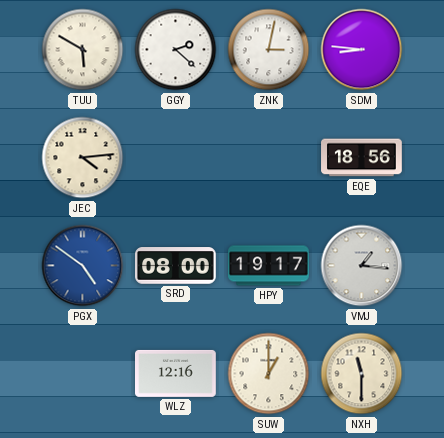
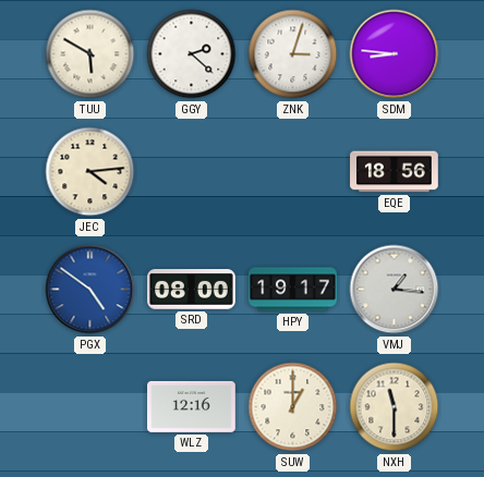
ZNK: 3:02 -> 3:03
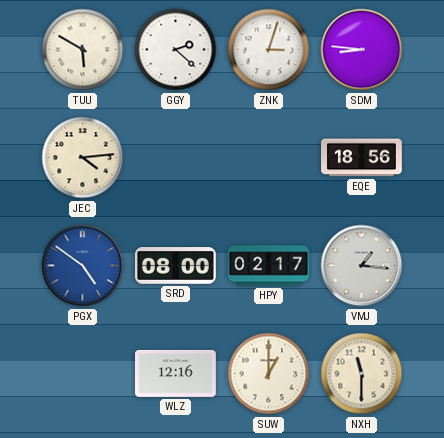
HPY: 19:17 -> 02:17
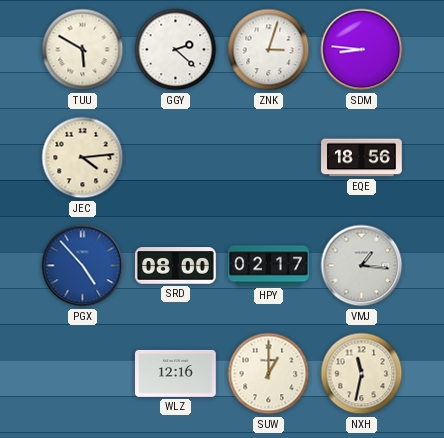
PGX: 4:51 -> 4:53
NXH: 11:30 -> 11:32
